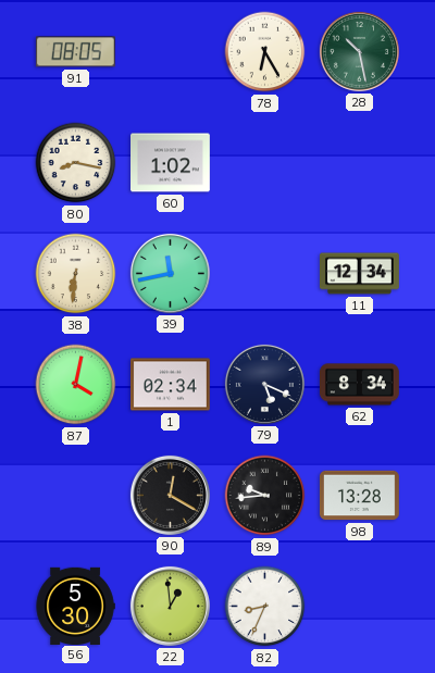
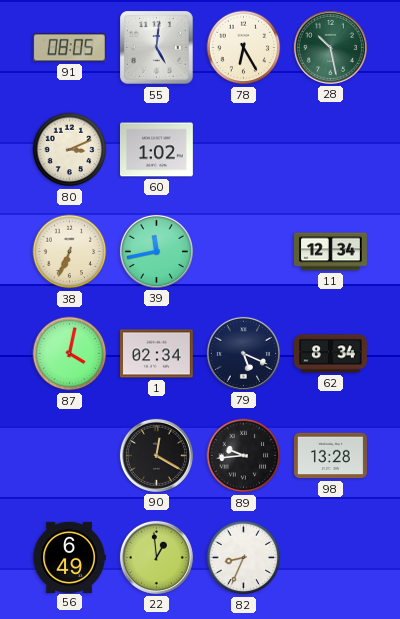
55: none -> 5:01
80: 8:17 -> 3:11
38: 6:31 -> 6:34
56: 5:30 -> 6:49
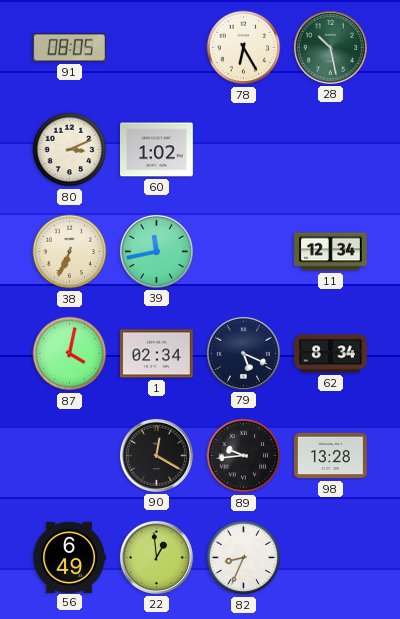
55: 5:01 -> none
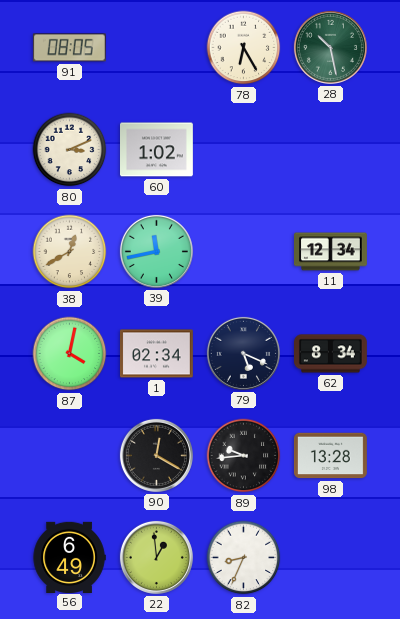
38: 6:34 -> 12:40
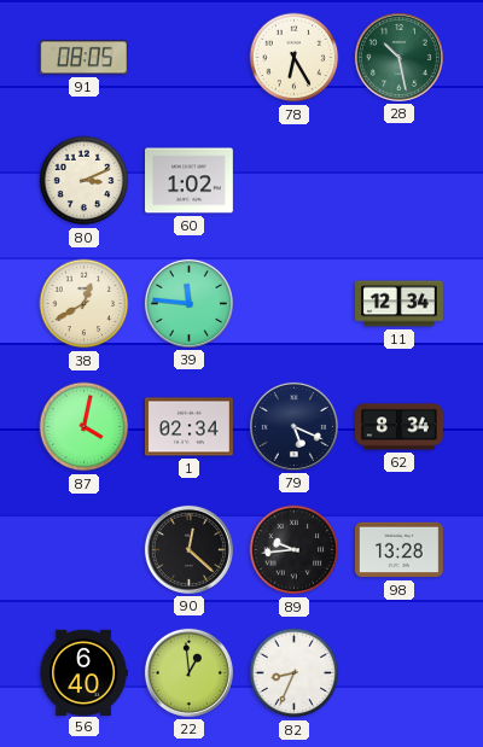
39: 11:43 -> 11:46
90: 12:20 -> 12:22
56: 6:49 -> 6:40
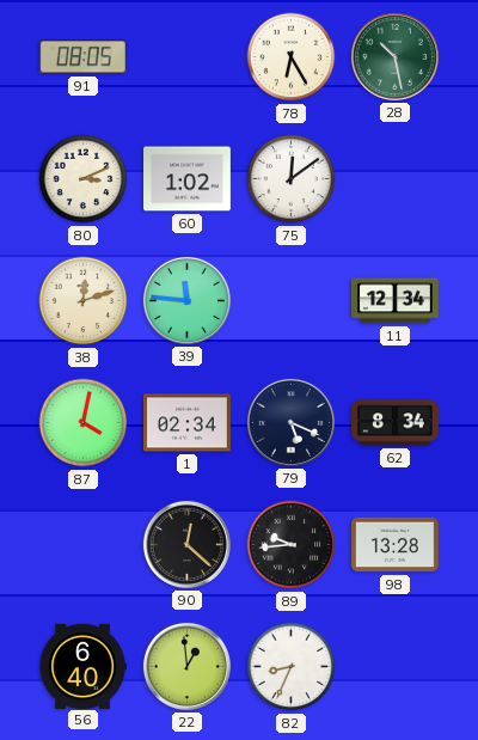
75: none -> 12:09
38: 12:40 -> 12:12
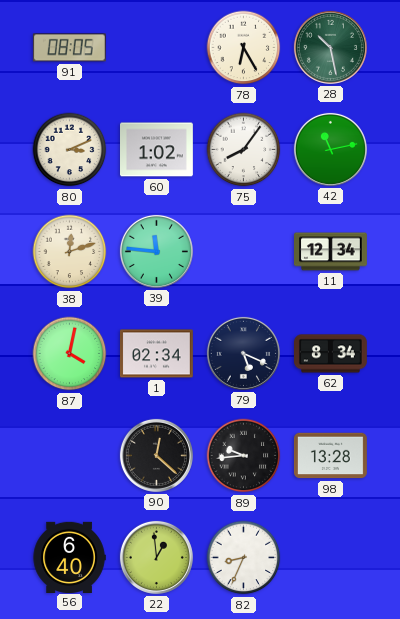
75: 12:09 -> 8:06
42: none -> 11:13
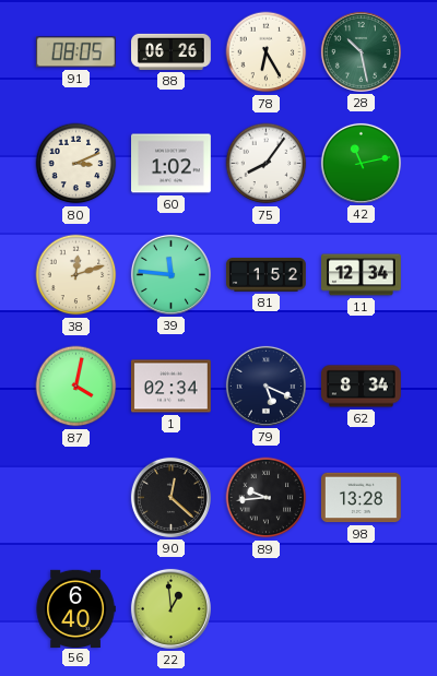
88: none -> 06:26
81: none -> 1:52
82: 8:34 -> none
